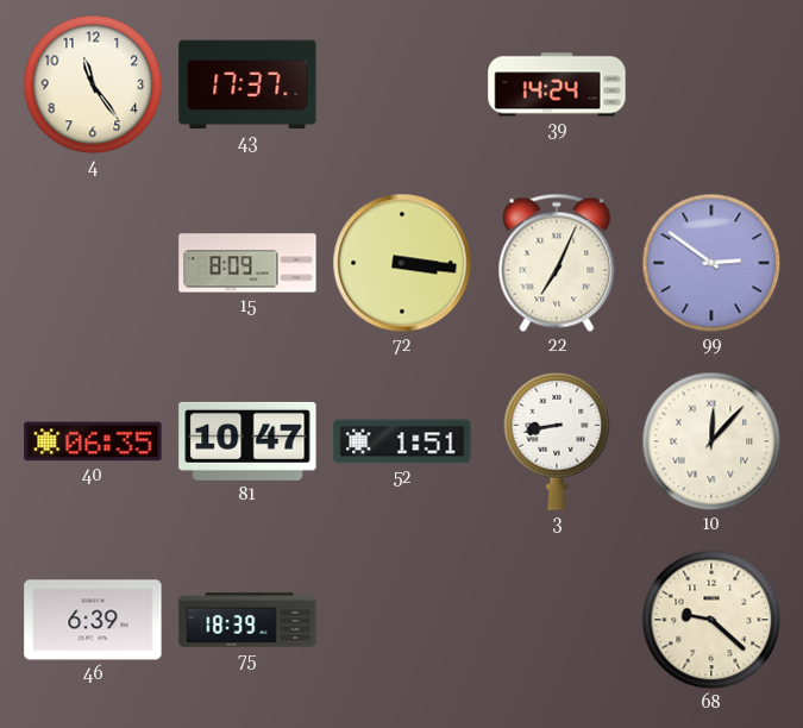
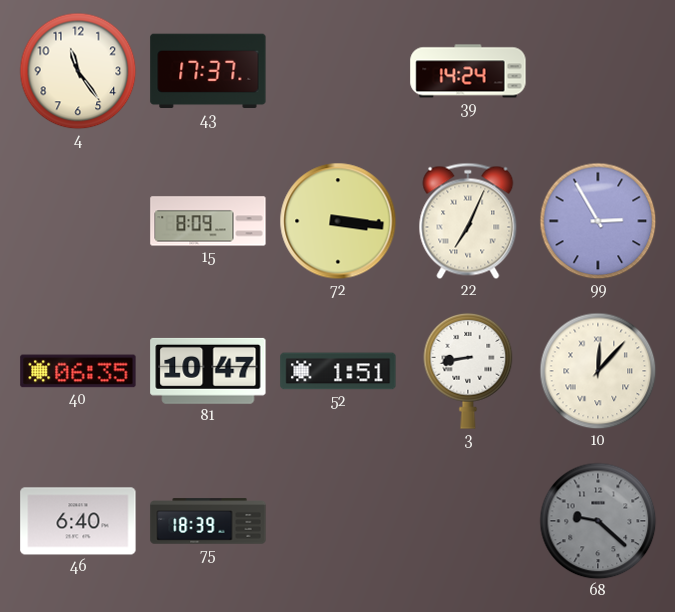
99: 2:51 -> 2:55
46: 6:39 -> 6:40
68 dial: cream -> grey
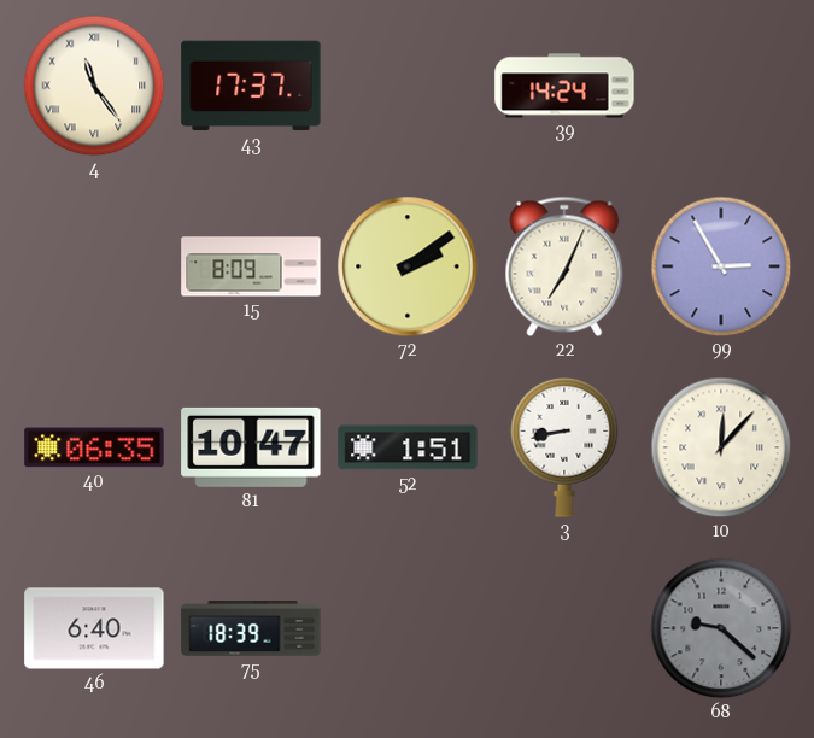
4 numerals: Arabic -> Roman
72: 3:16 -> 2:09
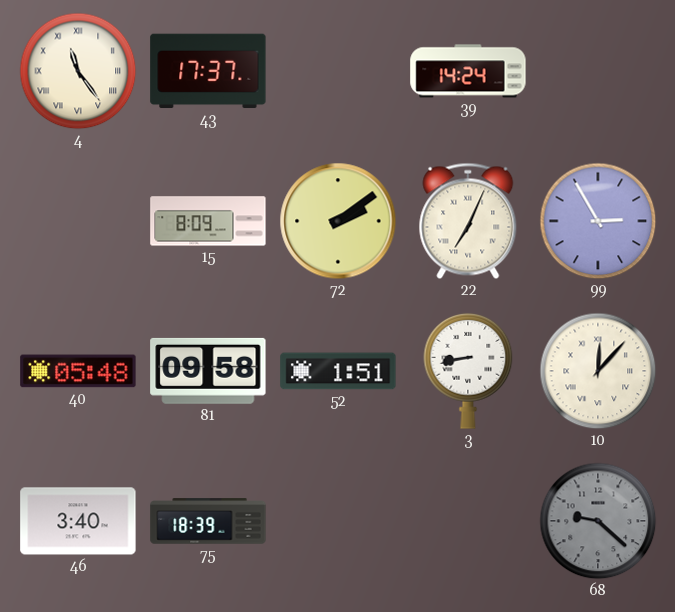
40: 06:35 -> 05:48
81: 10:47 -> 09:58
46: 6:40 -> 3:40
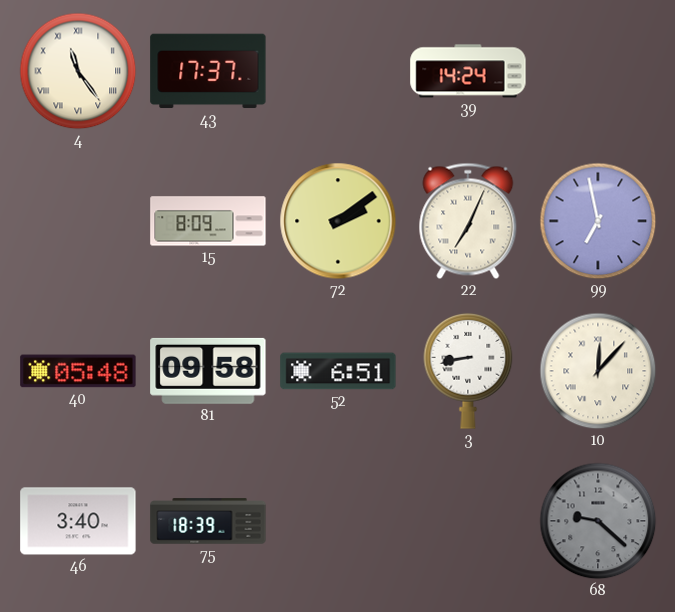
99: 2:55 -> 6:58
52: 1:51 -> 6:51
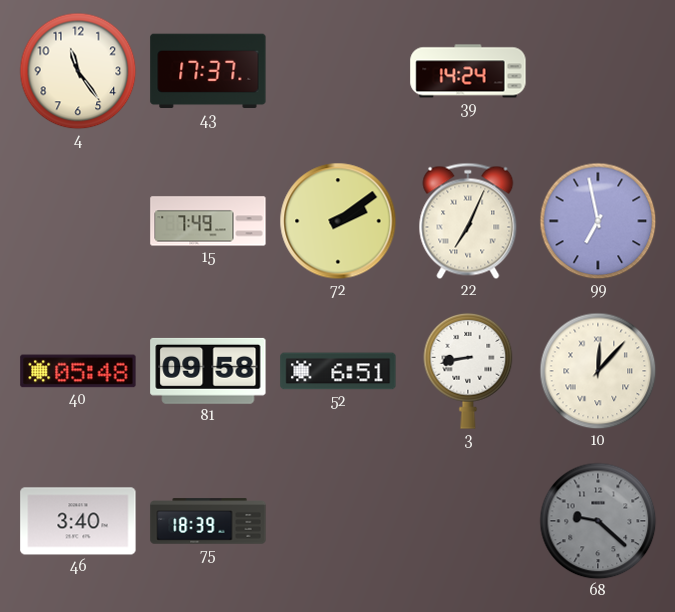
4 numerals: Roman -> Arabic
15: 8:09 -> 7:49
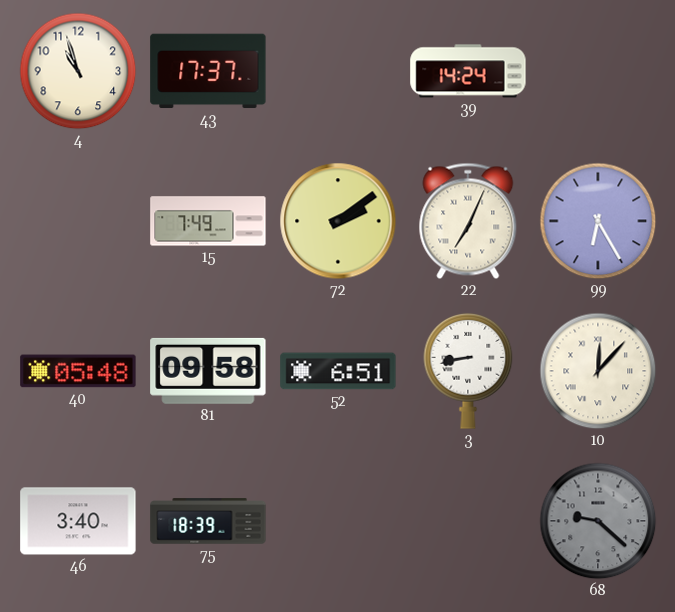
4: 11:24 -> 10:57
99: 6:58 -> 6:25
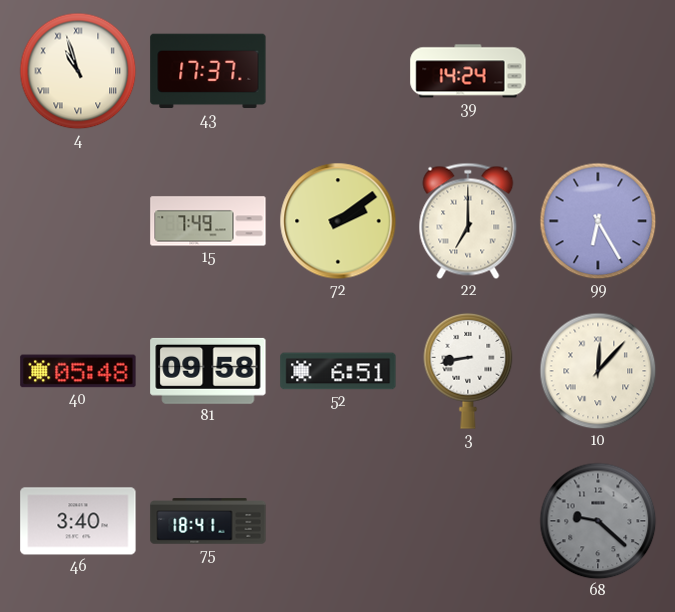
4 numerals: Arabic -> Roman
22: 7:04 -> 7:00
75: 18:39 -> 18:41
